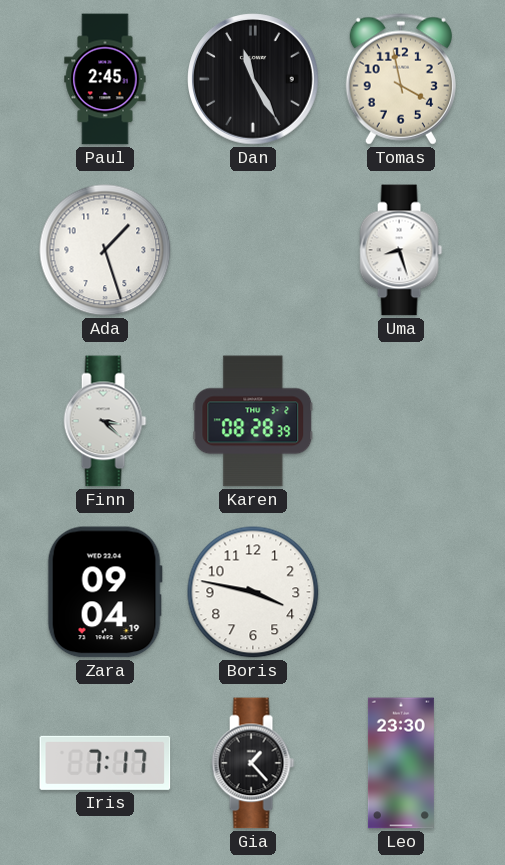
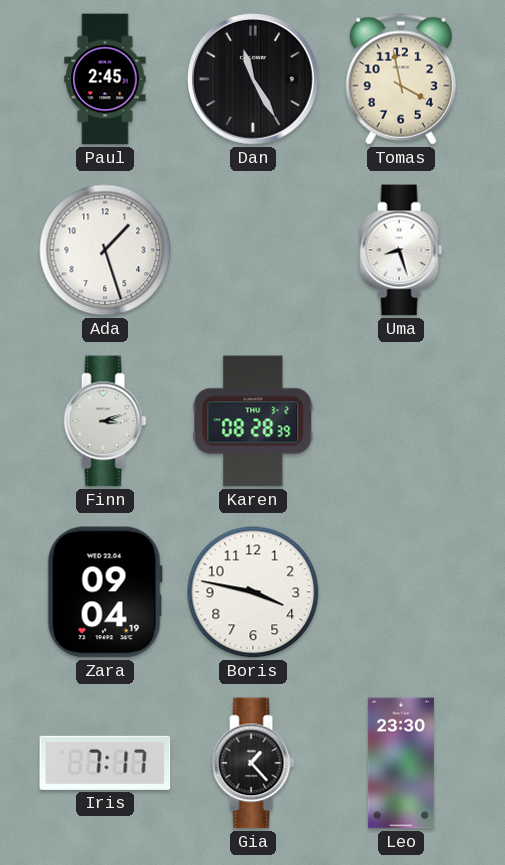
Finn: 3:22 -> 3:12
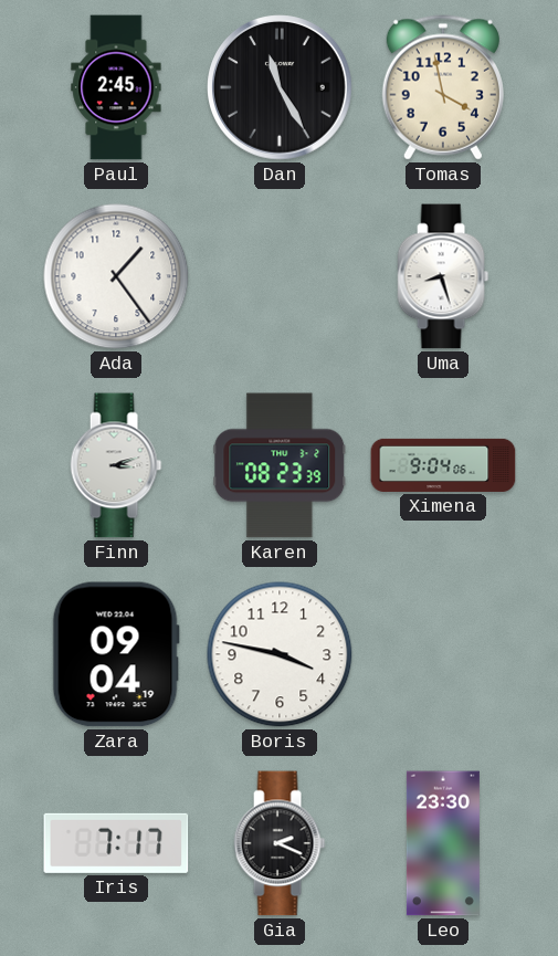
Ada: 1:27 -> 1:24
Karen: 08:28 -> 08:23
Ximena: none -> 9:04
Gia: 1:23 -> 2:19
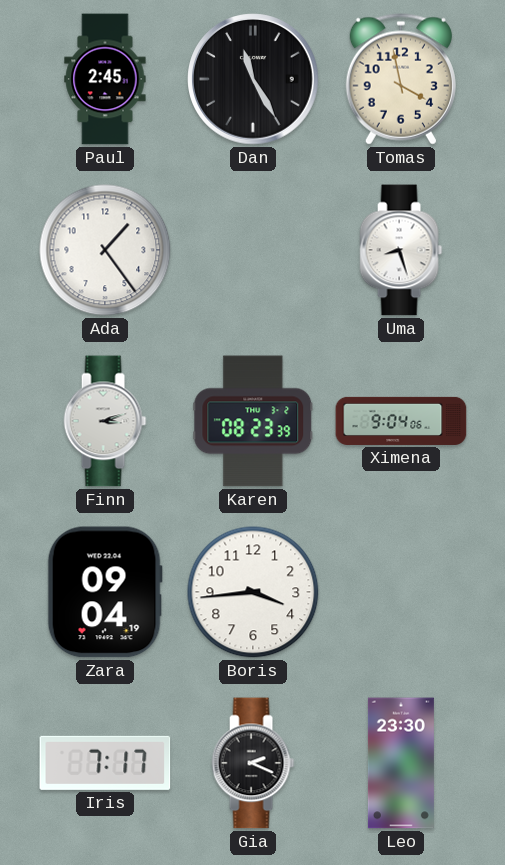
Boris: 3:47 -> 3:44
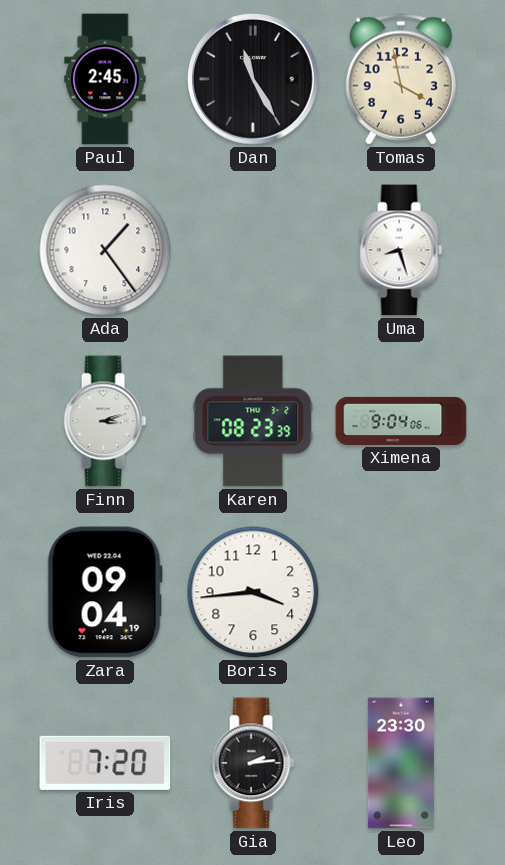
Iris: 7:17 -> 7:20
Gia: 2:19 -> 2:14
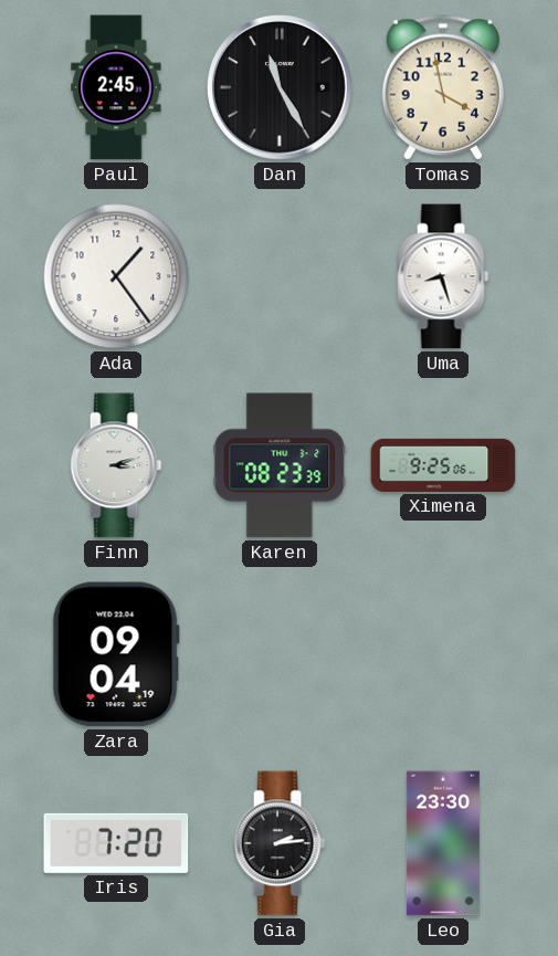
Ximena: 9:04 -> 9:25
Boris: 3:44 -> none
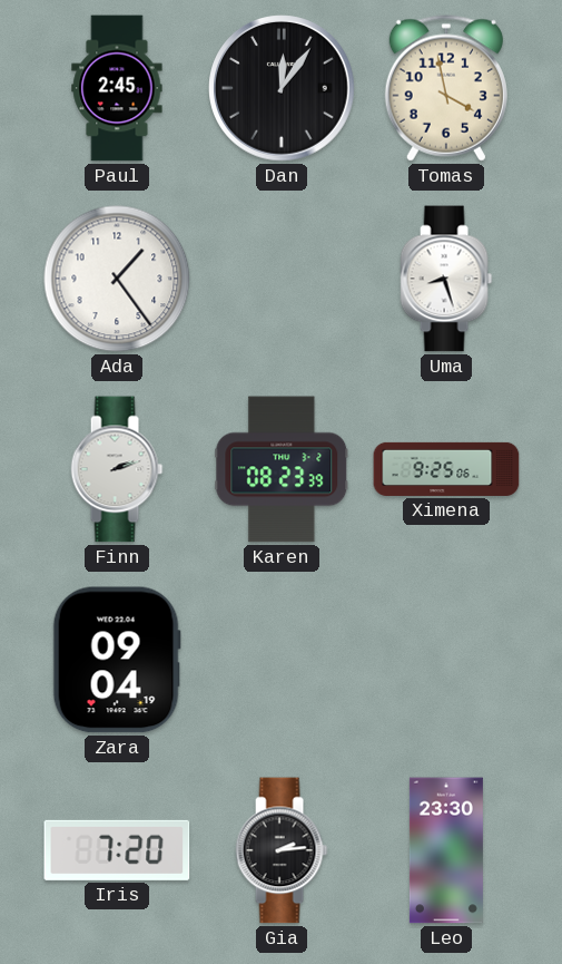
Dan: 11:25 -> 12:06
Finn: 3:12 -> 2:12
